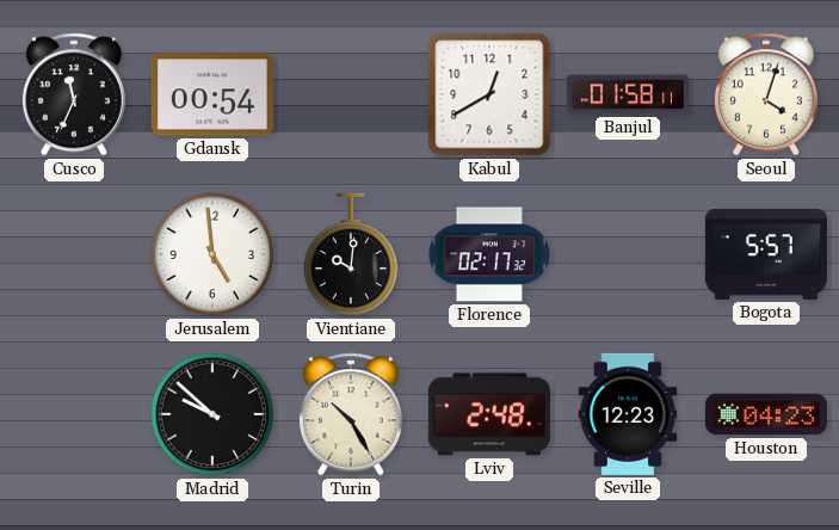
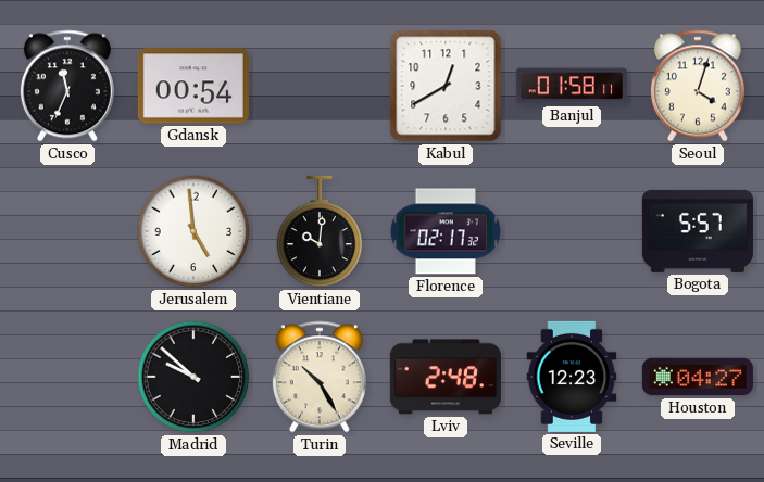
Houston: 04:23 -> 04:27
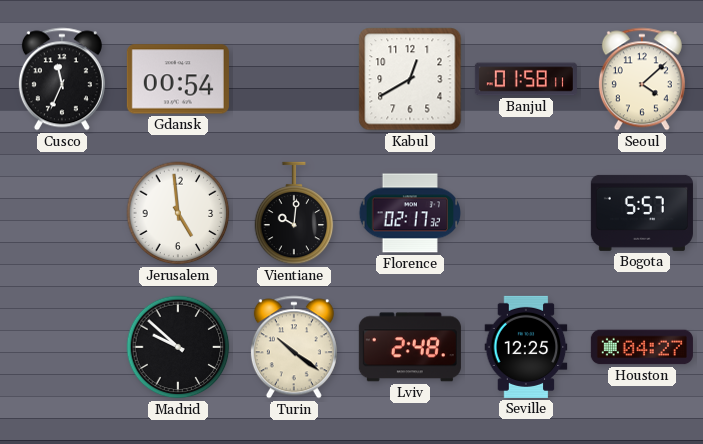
Seoul: 4:03 -> 4:08
Turin: 10:25 -> 10:21
Seville: 12:23 -> 12:25
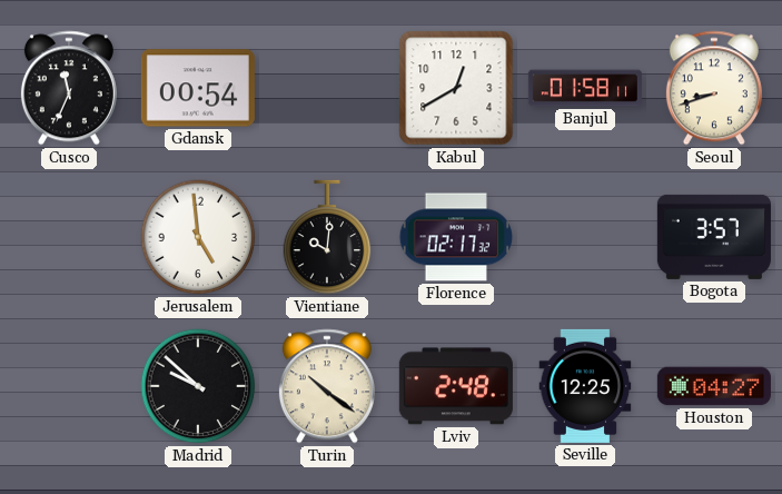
Seoul: 4:08 -> 8:42
Bogota: 5:57 -> 3:57
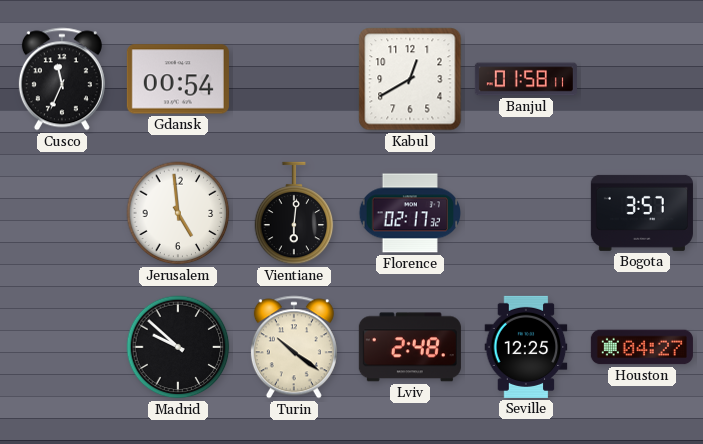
Seoul: 8:42 -> none
Vientiane: 10:01 -> 6:01
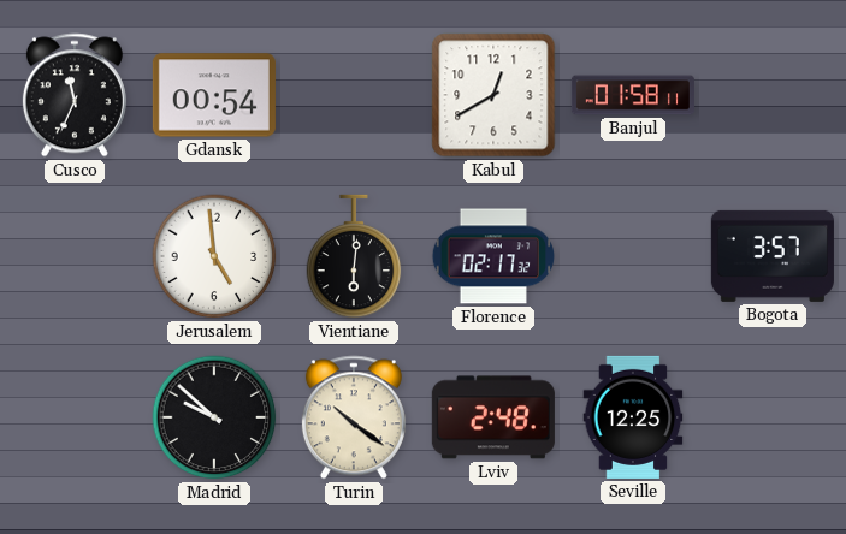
Houston: 04:27 -> none
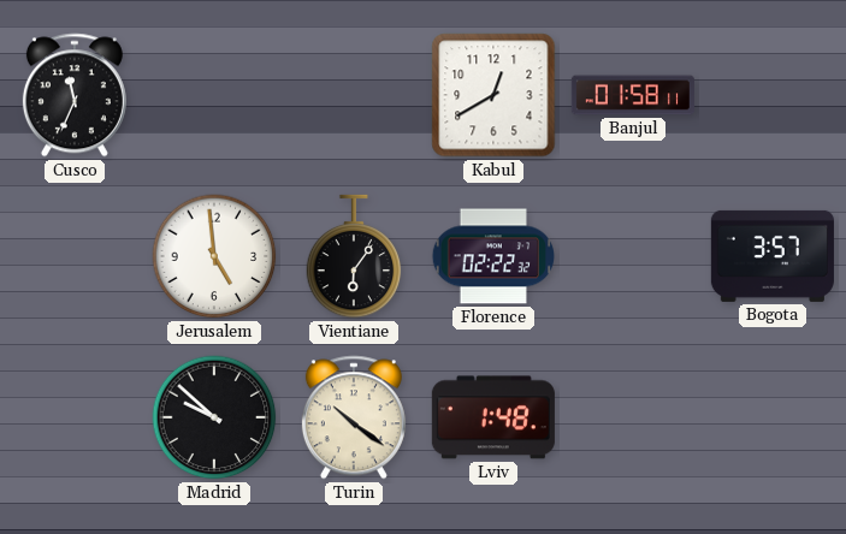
Gdansk: 00:54 -> none
Vientiane: 6:01 -> 6:06
Florence: 02:17 -> 02:22
Lviv: 2:48 -> 1:48
Seville: 12:25 -> none
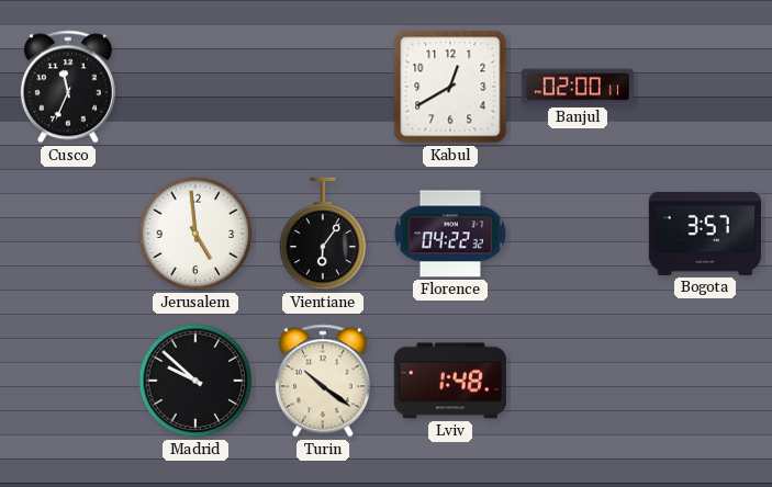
Banjul: 01:58 -> 02:00
Florence: 02:22 -> 04:22
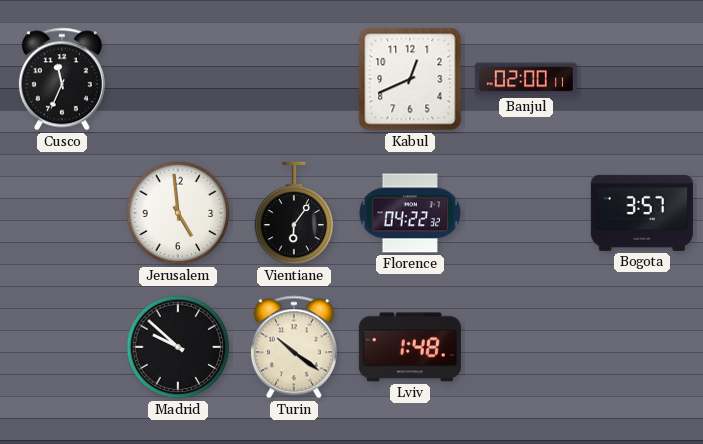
Kabul: 12:40 -> 12:41
